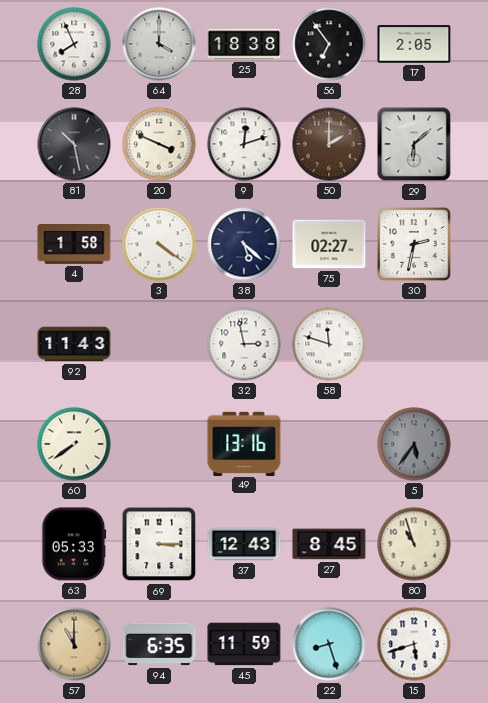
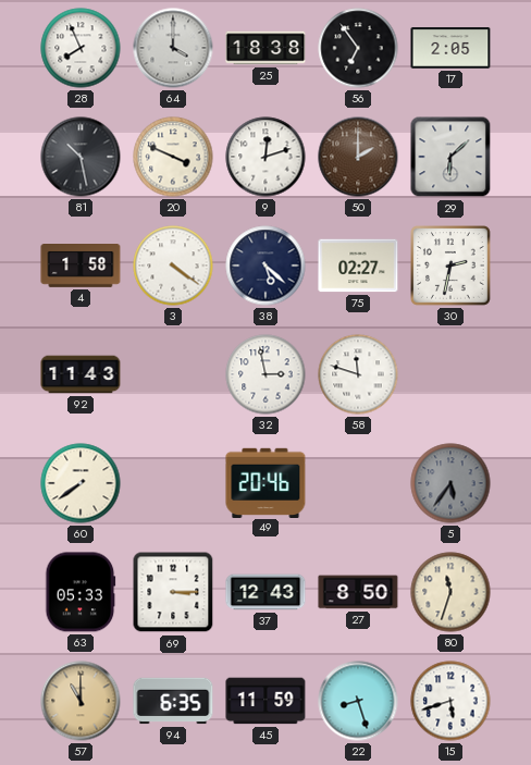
49: 13:16 -> 20:46
27: 8:45 -> 8:50
80: 10:57 -> 11:33
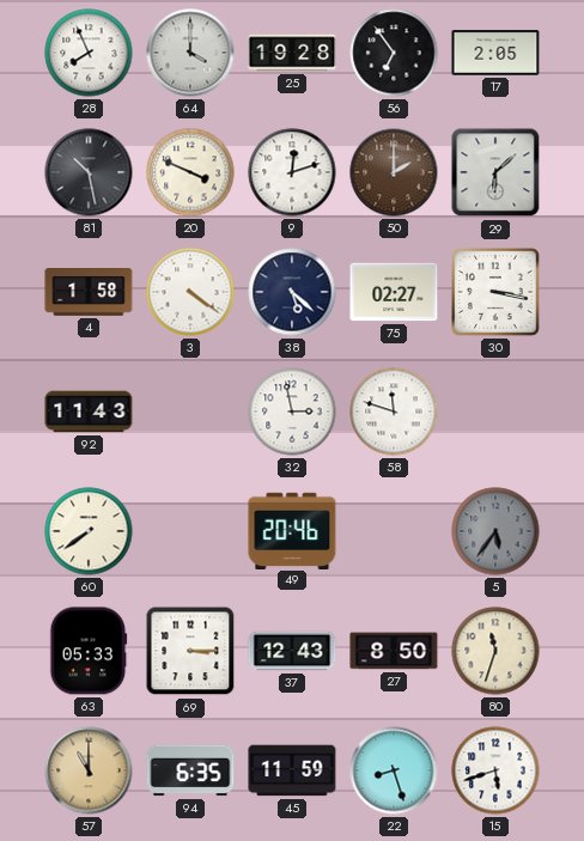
25: 18:38 -> 19:28
30: 2:32 -> 3:17
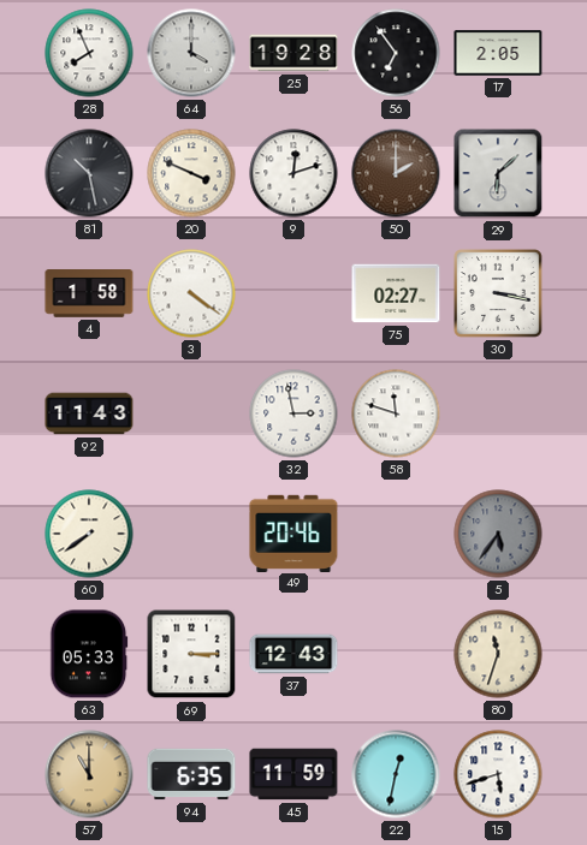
38: 5:22 -> none
27: 8:50 -> none
22: 8:27 -> 12:32
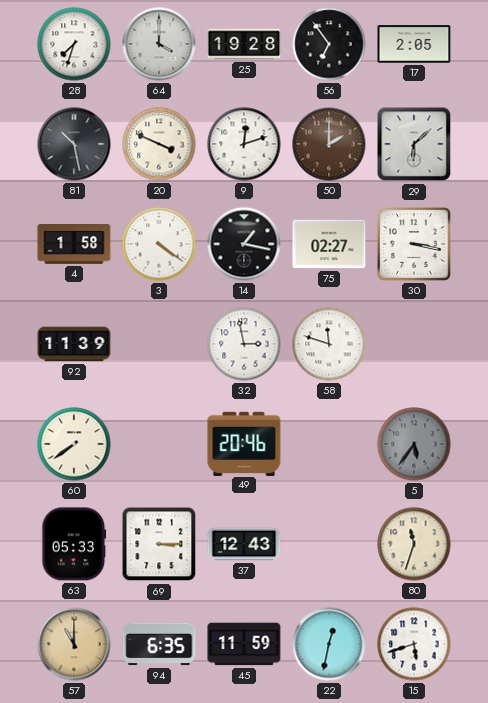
28: 7:56 -> 7:33
14: none -> 1:17
92: 11:43 -> 11:39
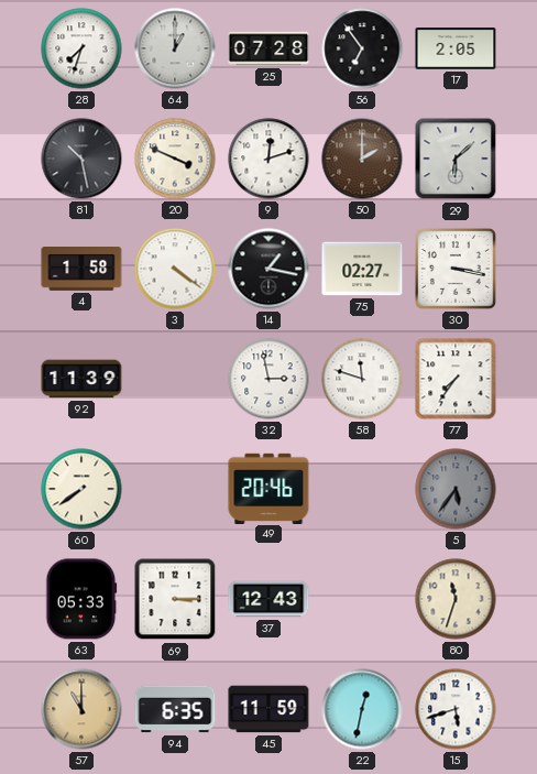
64: 4:00 -> 1:00
25: 19:28 -> 07:28
77: none -> 7:36
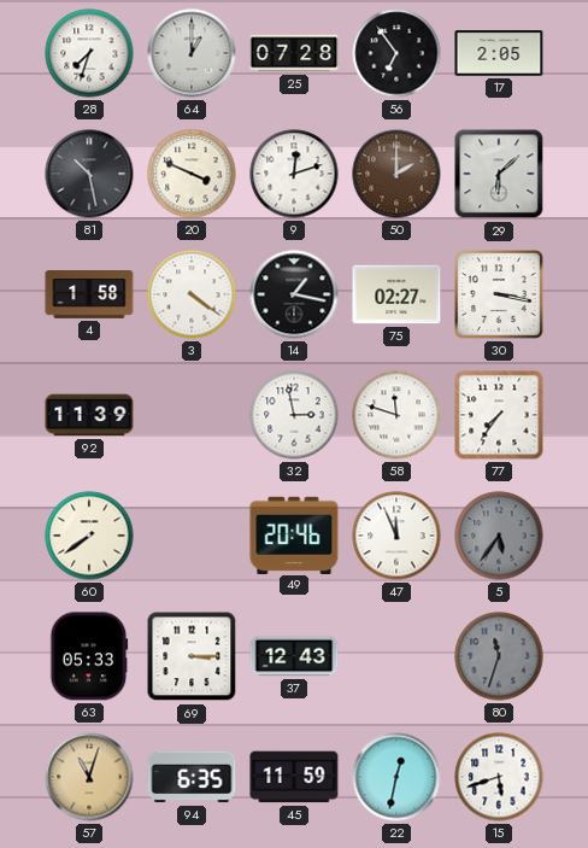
47: none -> 11:56
80 dial: cream -> grey
57: 11:00 -> 11:03
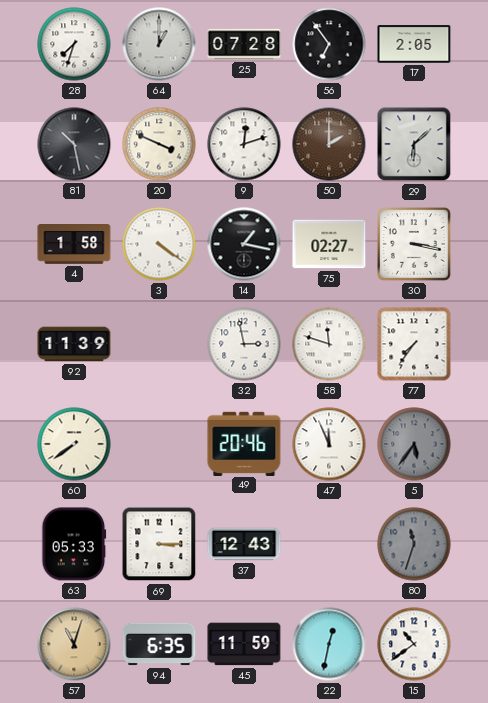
15: 5:42 -> 10:39
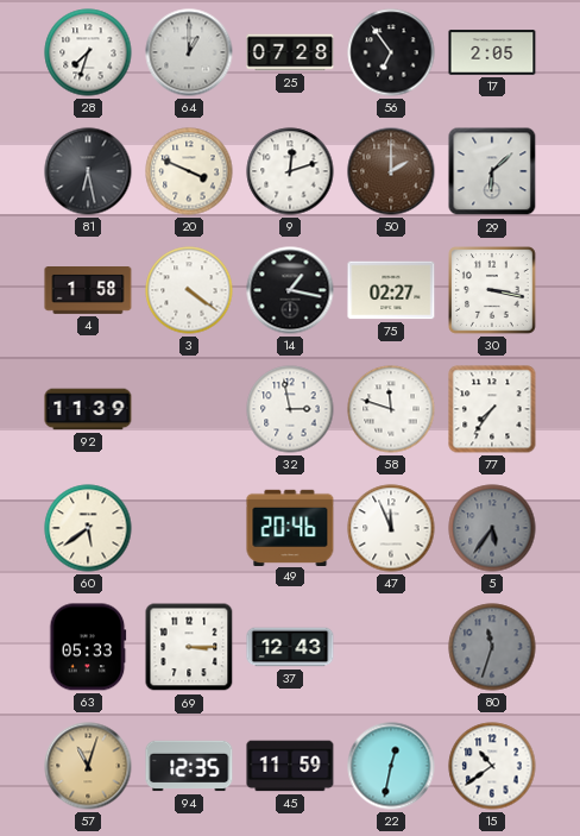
81: 10:28 -> 6:28
60: 7:39 -> 5:39
94: 6:35 -> 12:35
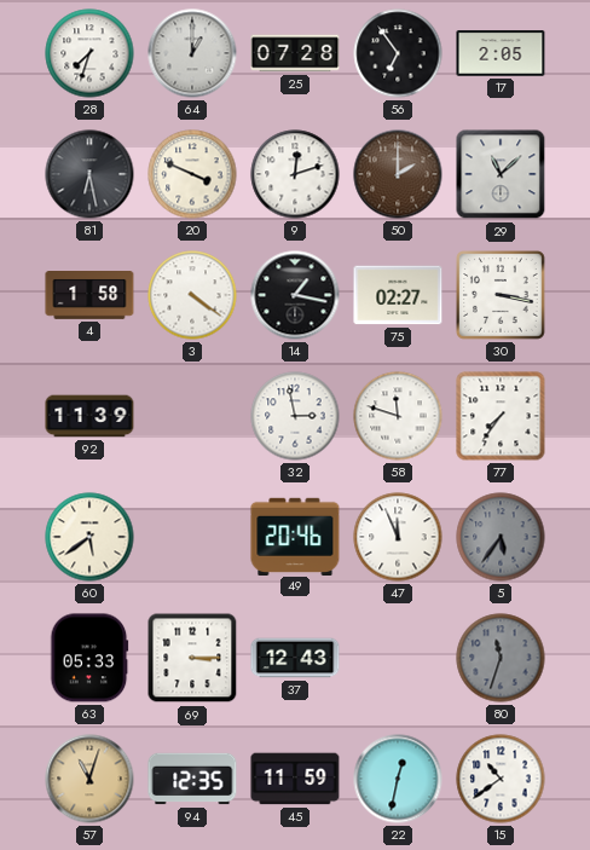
29: 6:08 -> 11:08
